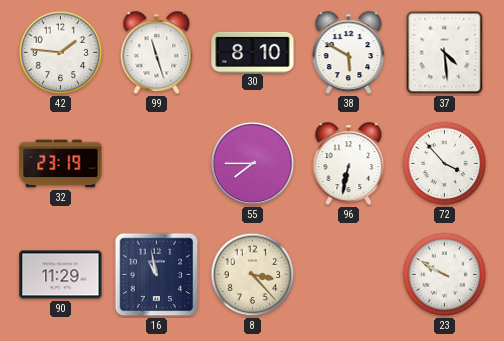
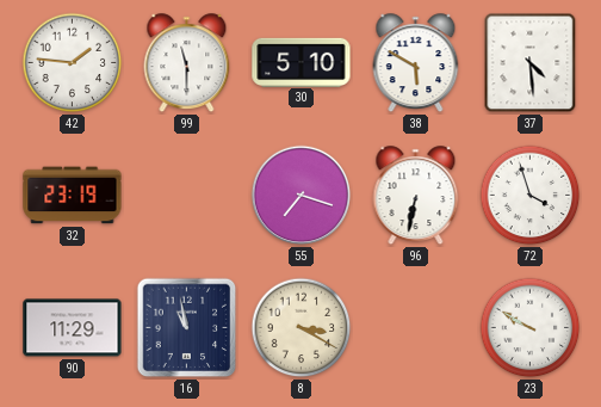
99: 11:27 -> 11:30
30: 8:10 -> 5:10
55: 7:45 -> 7:18
72: 3:53 -> 3:57
8: 3:23 -> 3:20
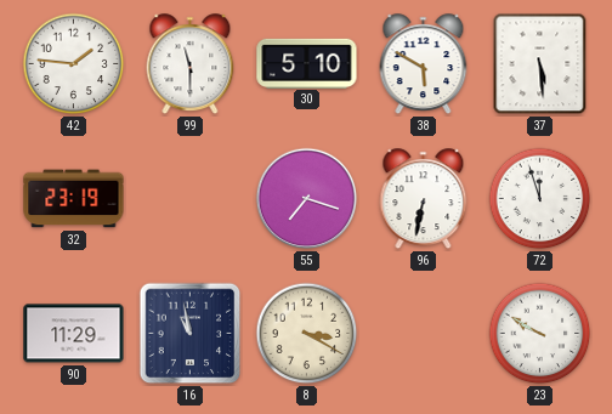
37: 4:29 -> 5:29
72: 3:57 -> 11:57
